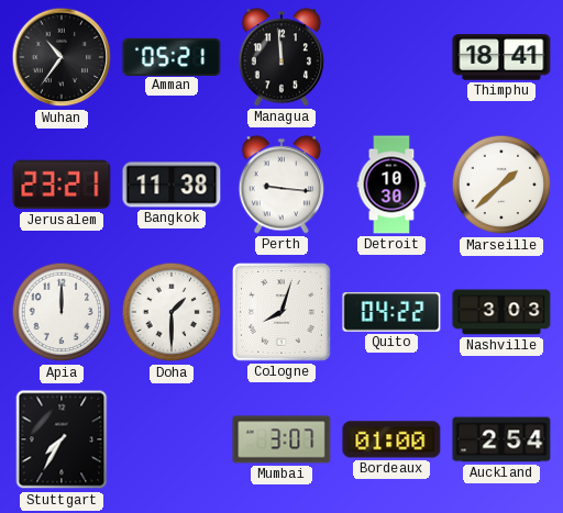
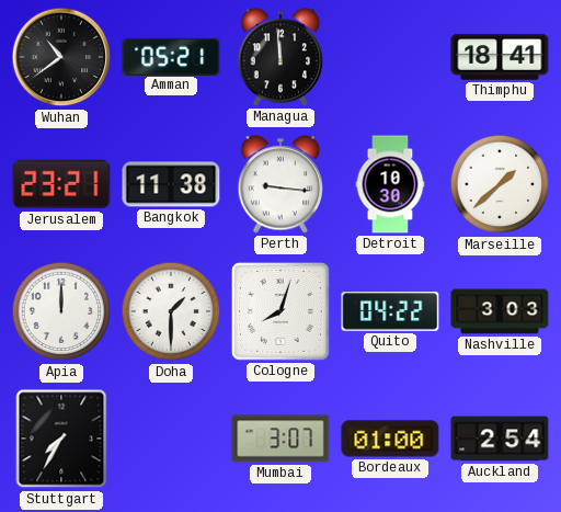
Wuhan: 10:36 -> 10:39
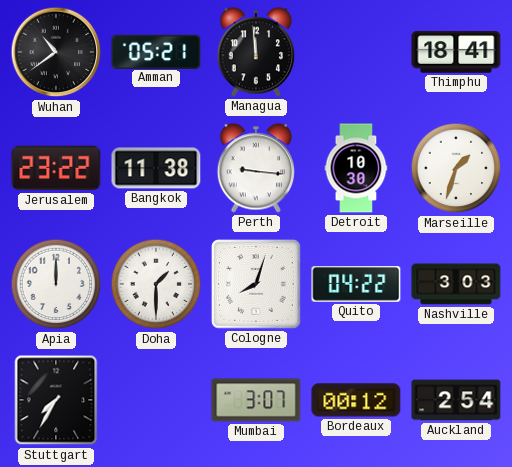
Jerusalem: 23:21 -> 23:22
Marseille: 1:38 -> 1:33
Bordeaux: 01:00 -> 00:12
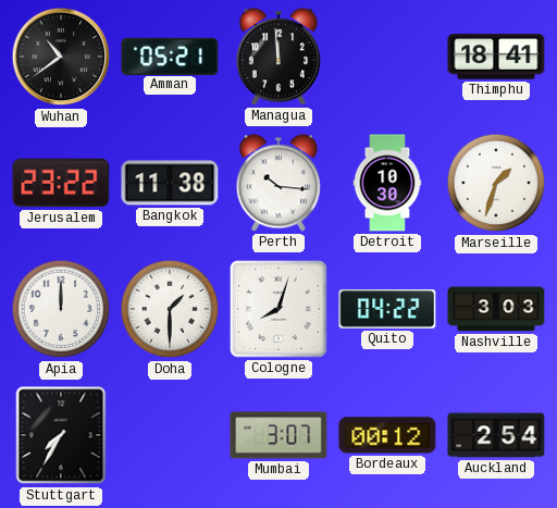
Perth: 9:16 -> 10:16
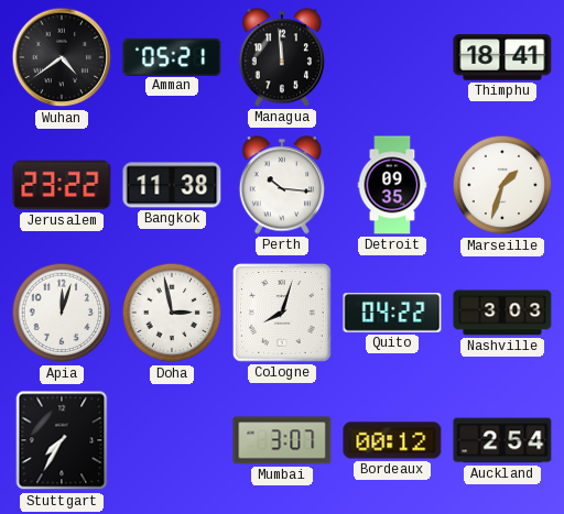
Wuhan: 10:39 -> 4:39
Detroit: 10:30 -> 09:35
Apia: 12:00 -> 12:03
Doha: 1:30 -> 2:58
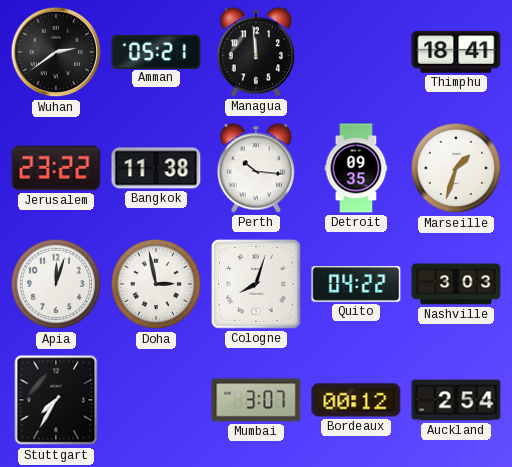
Wuhan: 4:39 -> 2:39
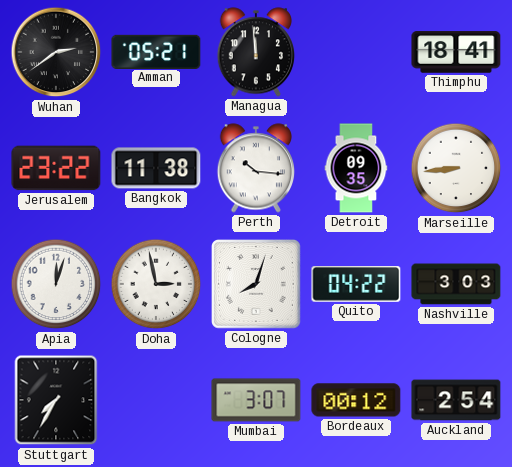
Marseille: 1:33 -> 8:44
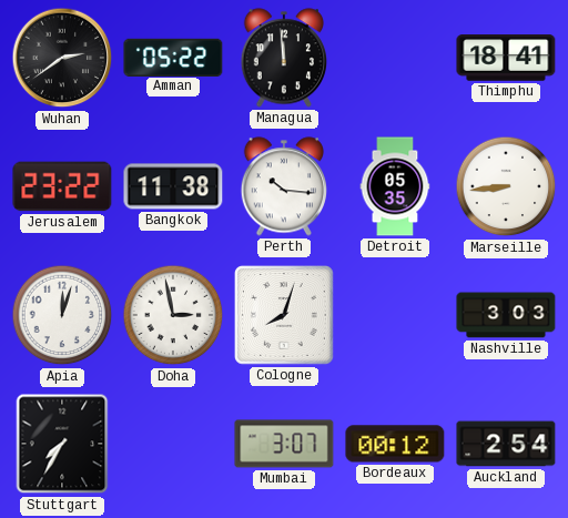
Amman: 05:21 -> 05:22
Detroit: 09:35 -> 05:35
Quito: 04:22 -> none
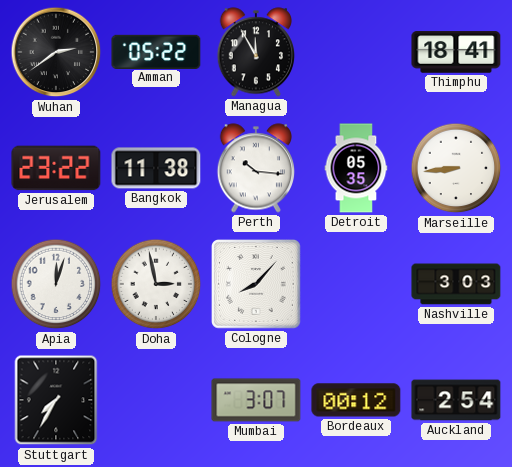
Managua: 11:59 -> 11:55
Cologne: 8:03 -> 8:07
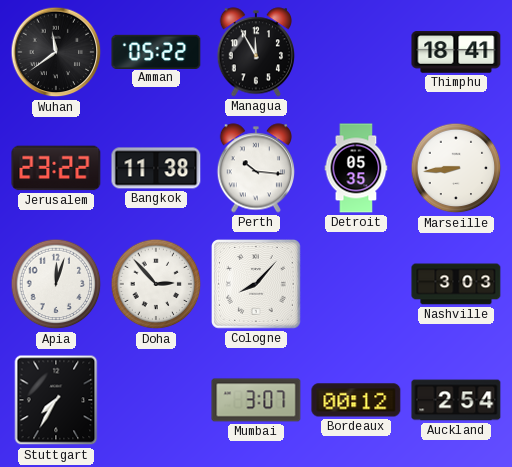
Wuhan: 2:39 -> 11:39
Doha: 2:58 -> 2:53
